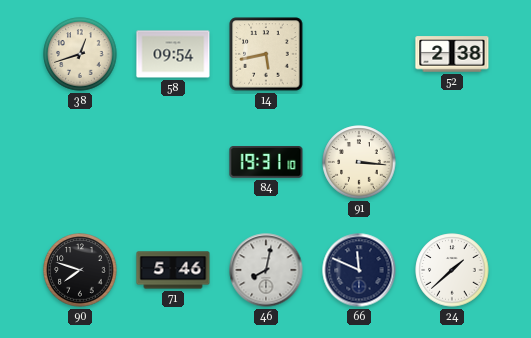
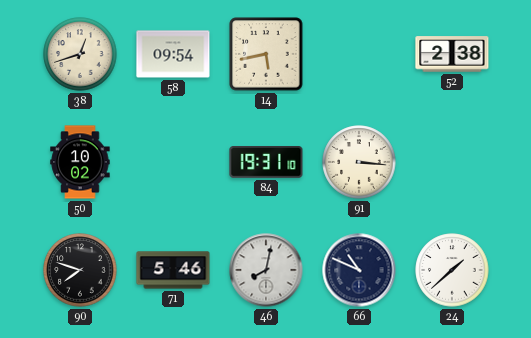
50: none -> 10:02
66: 11:49 -> 10:49
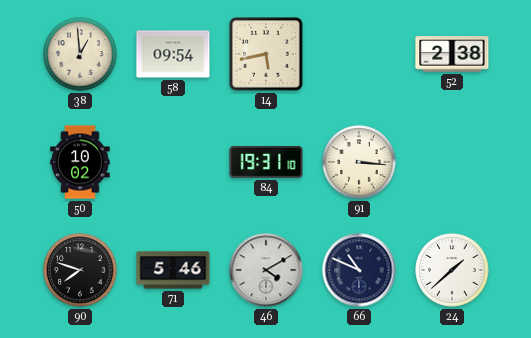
38: 12:42 -> 12:59
46: 8:02 -> 4:10
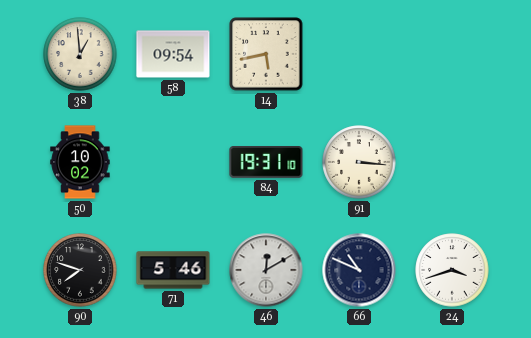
52: 2:38 -> none
46: 4:10 -> 12:10
24: 1:38 -> 3:42
